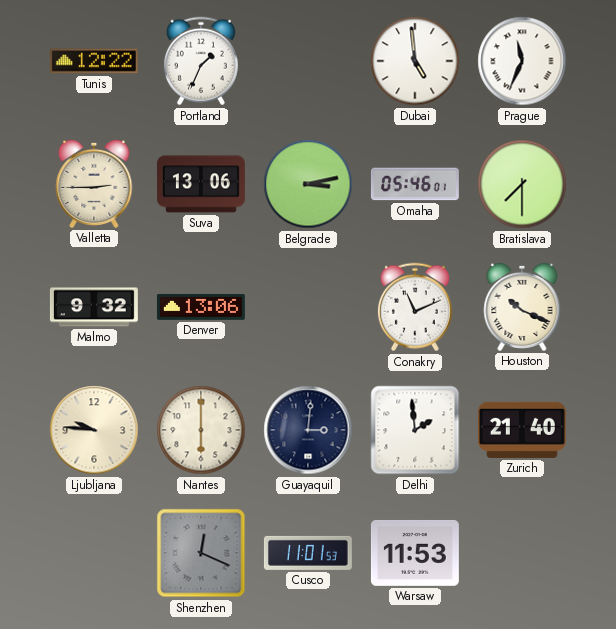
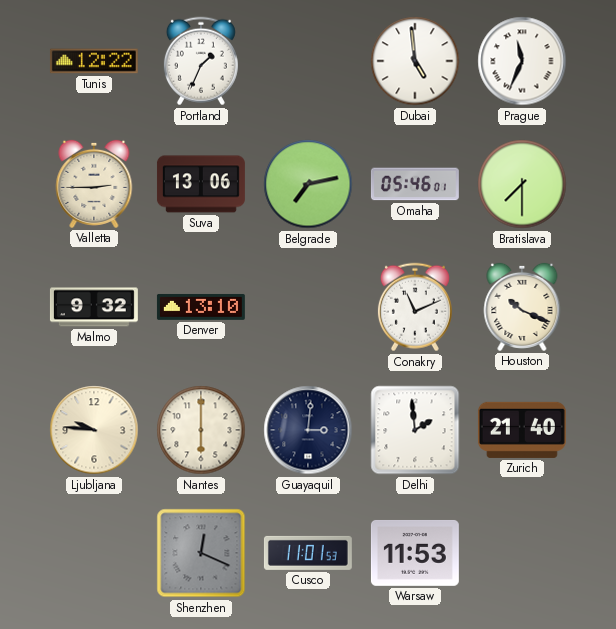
Belgrade: 3:13 -> 7:13
Denver: 13:06 -> 13:10
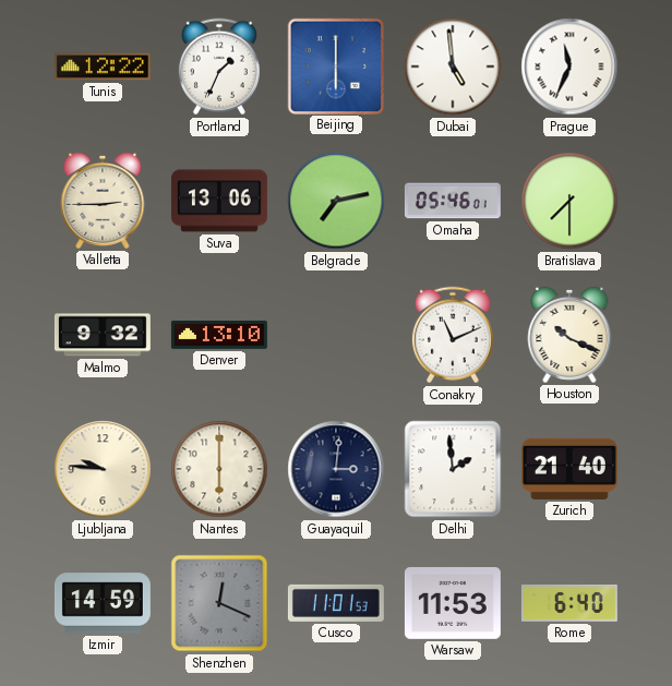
Beijing: none -> 6:00
Izmir: none -> 14:59
Rome: none -> 6:40
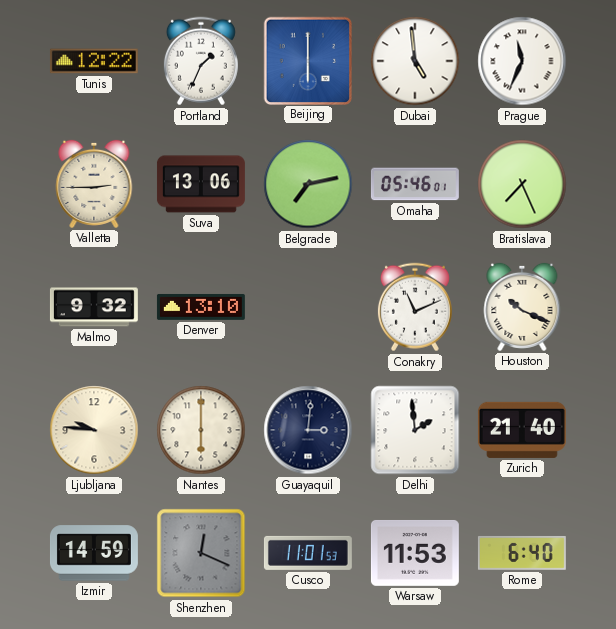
Bratislava: 7:30 -> 7:26
